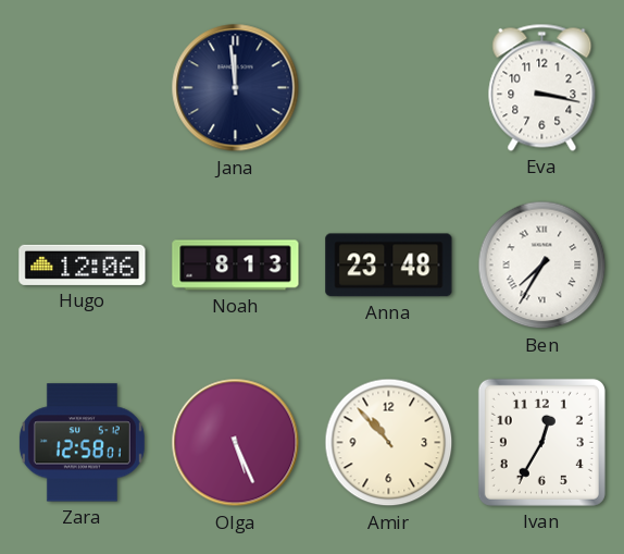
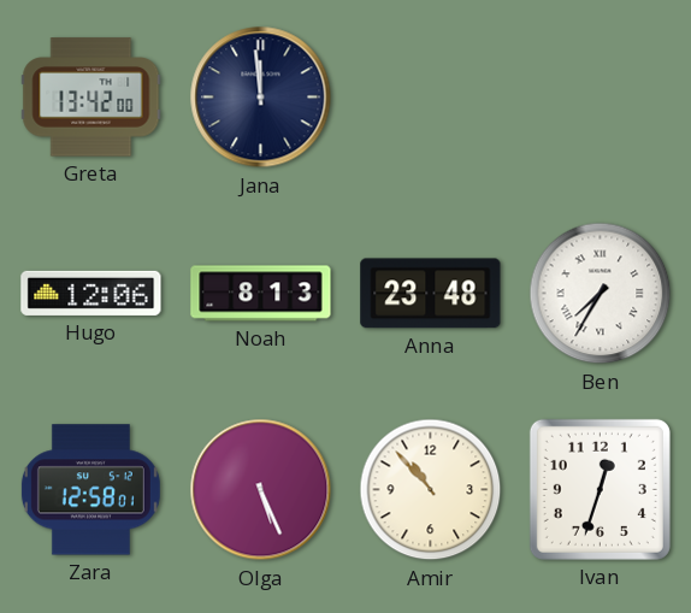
Greta: none -> 13:42
Eva: 3:17 -> none
Ivan: 12:35 -> 12:33
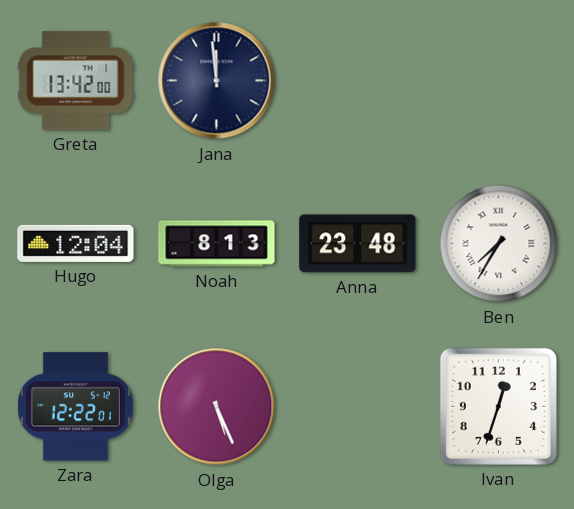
Hugo: 12:06 -> 12:04
Zara: 12:58 -> 12:22
Amir: 10:53 -> none
